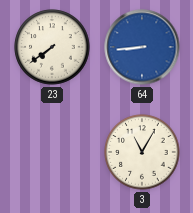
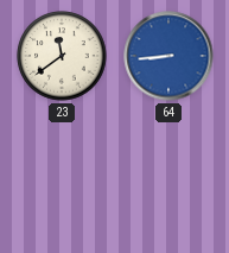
23: 7:39 -> 11:39
3: 11:05 -> none
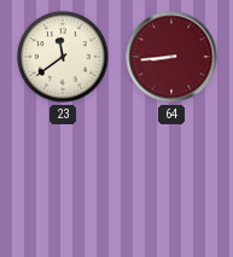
64 dial: blue -> burgundy
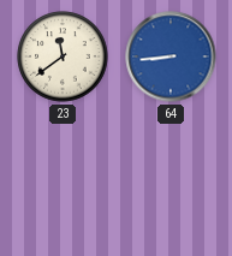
64 dial: burgundy -> blue
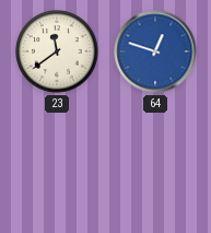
64: 8:44 -> 12:48
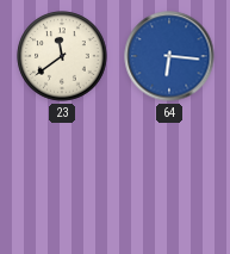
64: 12:48 -> 6:16
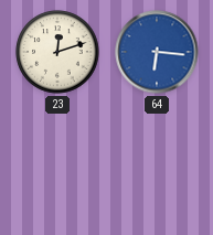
23: 11:39 -> 12:12
